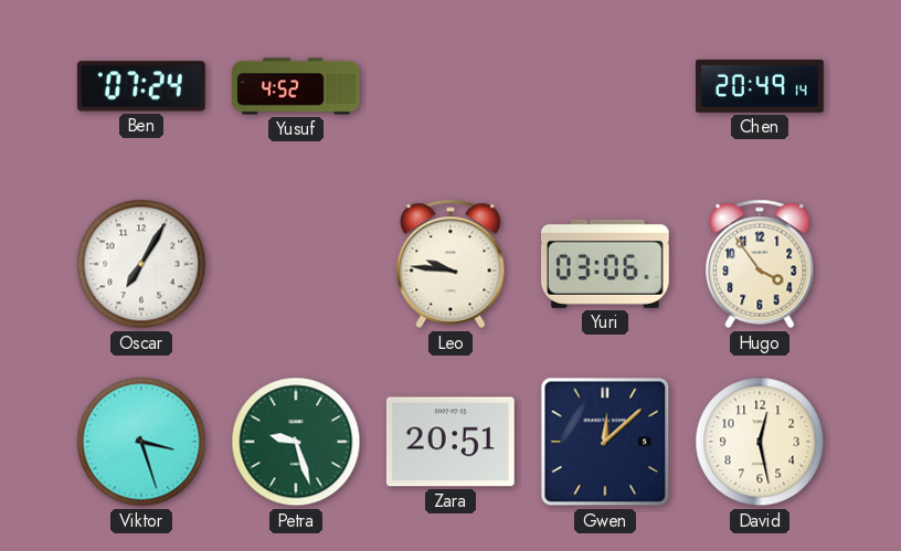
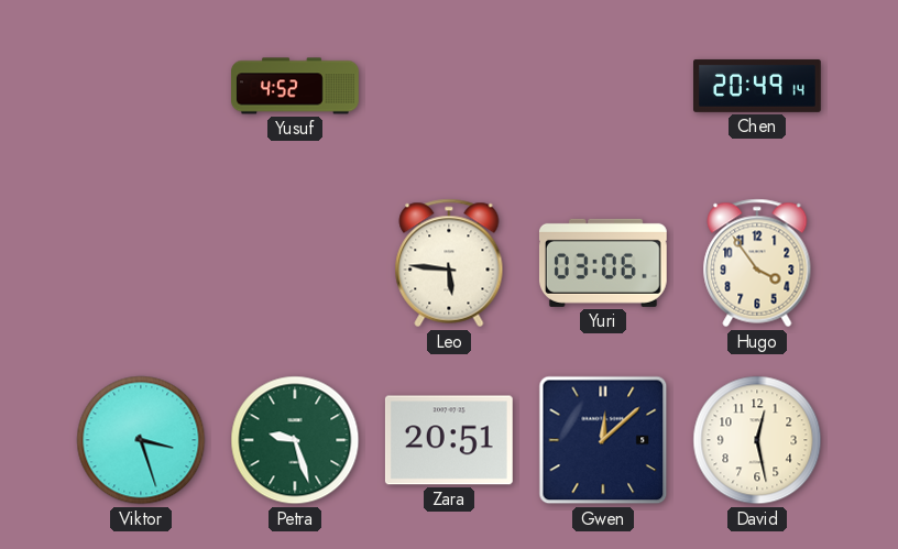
Ben: 07:24 -> none
Oscar: 7:05 -> none
Leo: 9:46 -> 5:46
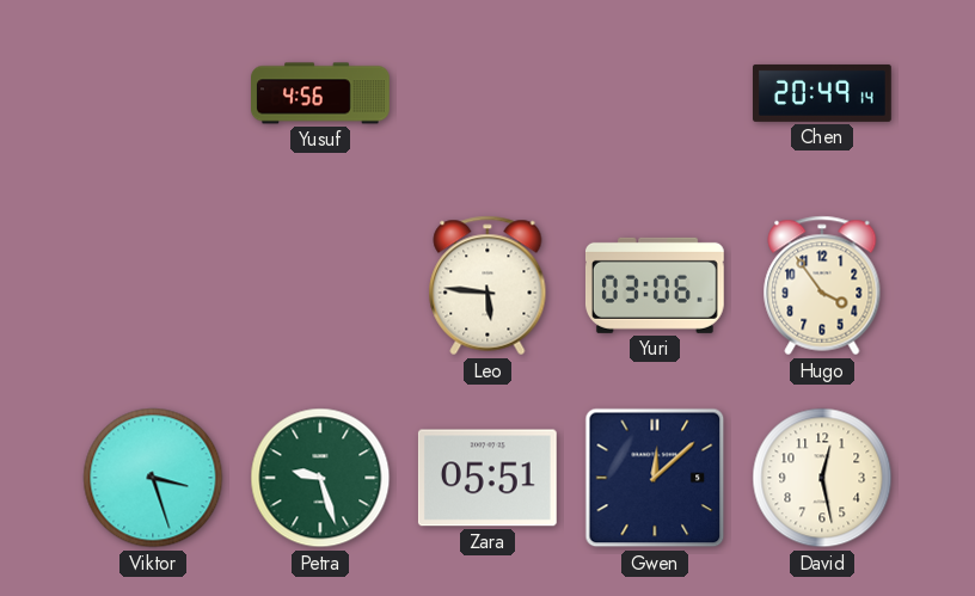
Yusuf: 4:52 -> 4:56
Zara: 20:51 -> 05:51
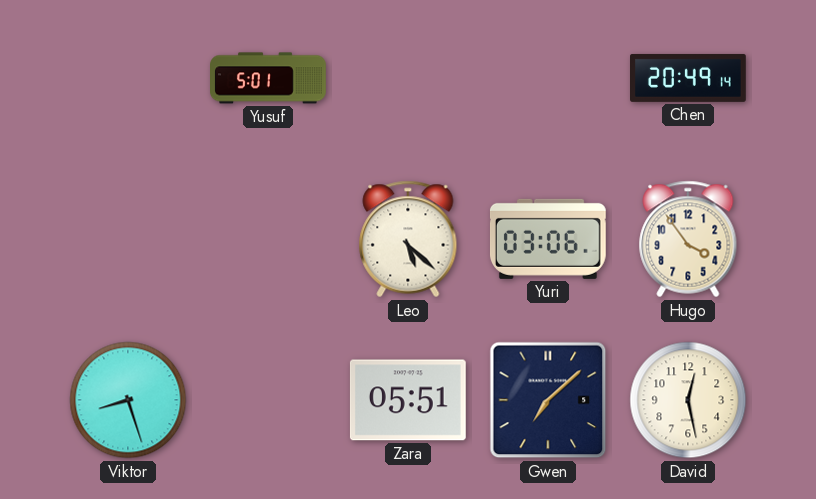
Yusuf: 4:56 -> 5:01
Leo: 5:46 -> 5:22
Viktor: 3:27 -> 8:27
Petra: 9:27 -> none
Gwen: 12:08 -> 7:08
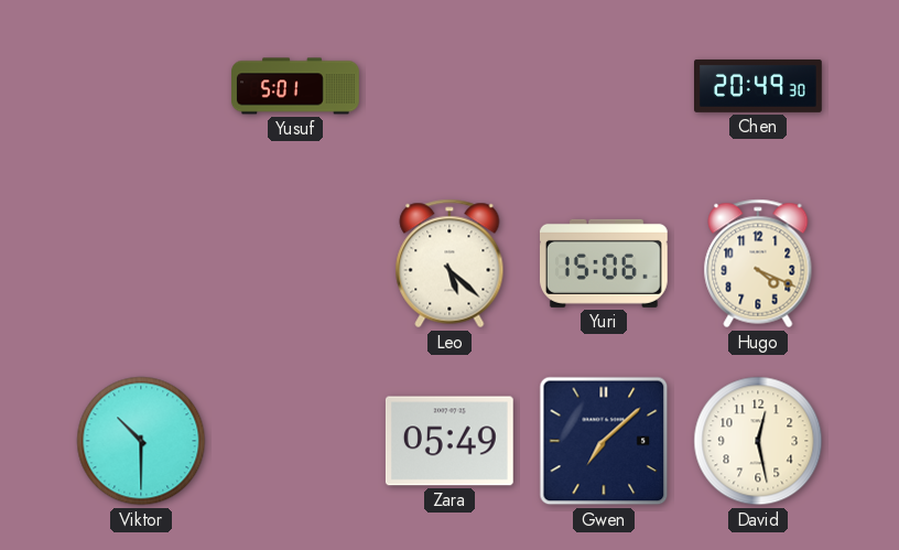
Chen: 20:49:14 -> 20:49:30
Yuri: 03:06 -> 15:06
Hugo: 3:54 -> 4:19
Viktor: 8:27 -> 10:30
Zara: 05:51 -> 05:49
